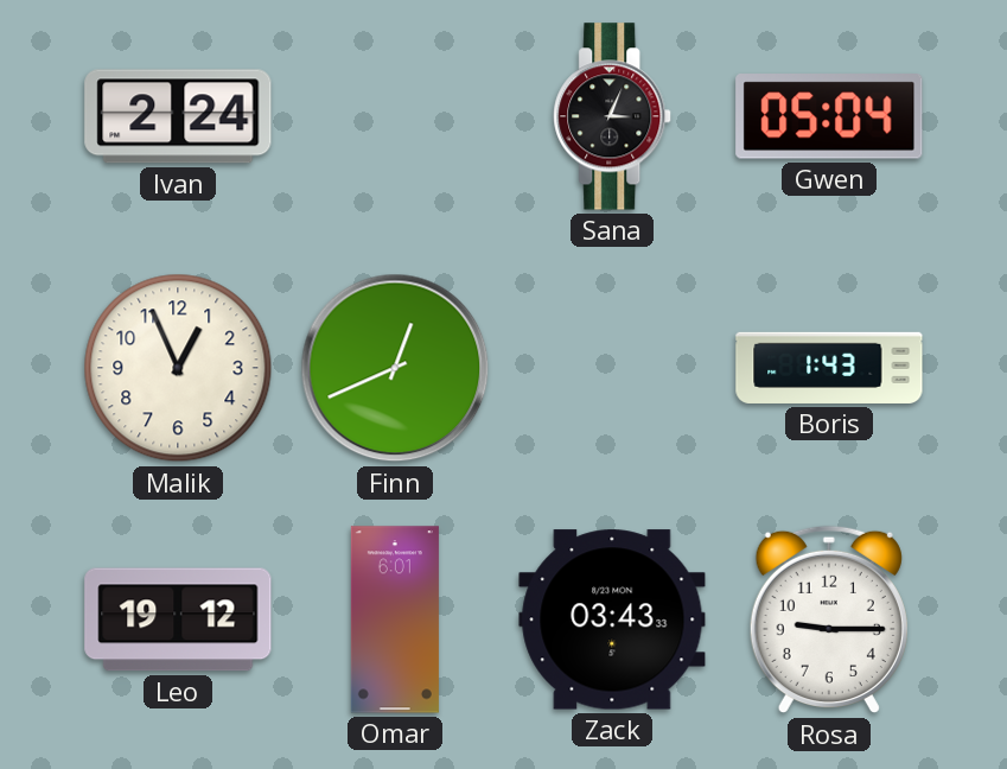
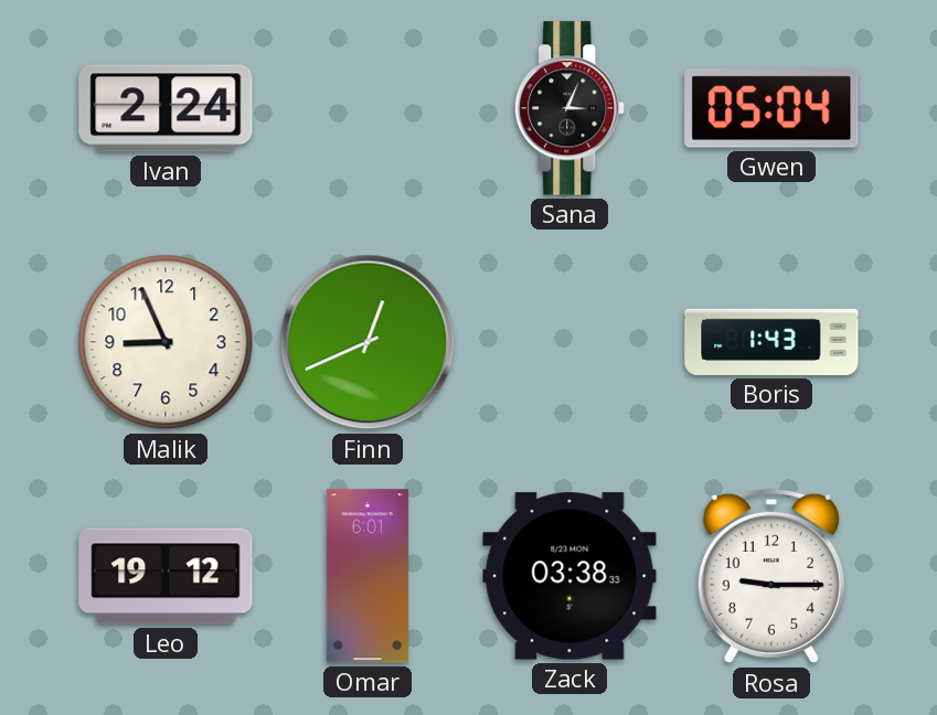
Malik: 12:56 -> 8:56
Zack: 03:43 -> 03:38
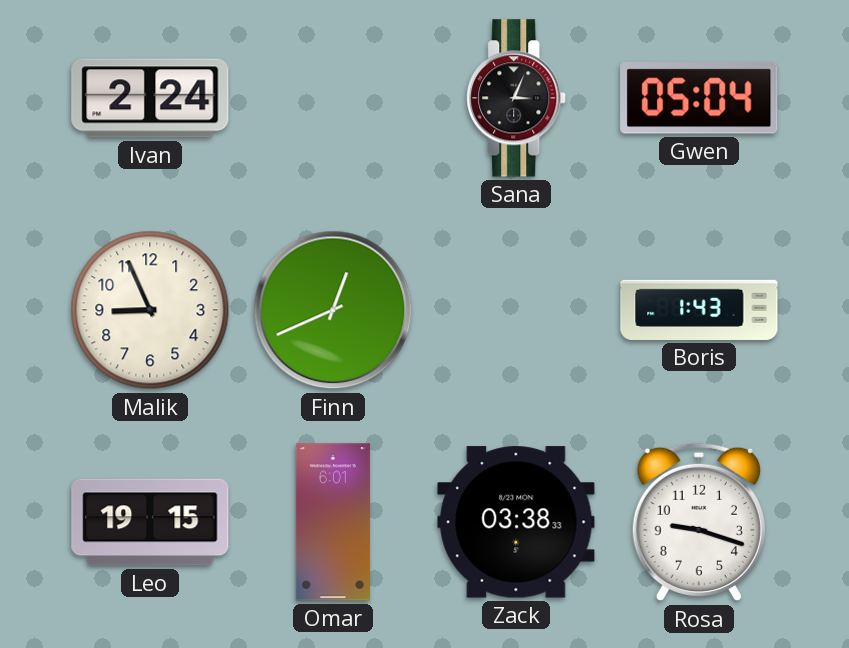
Leo: 19:12 -> 19:15
Rosa: 9:15 -> 9:18
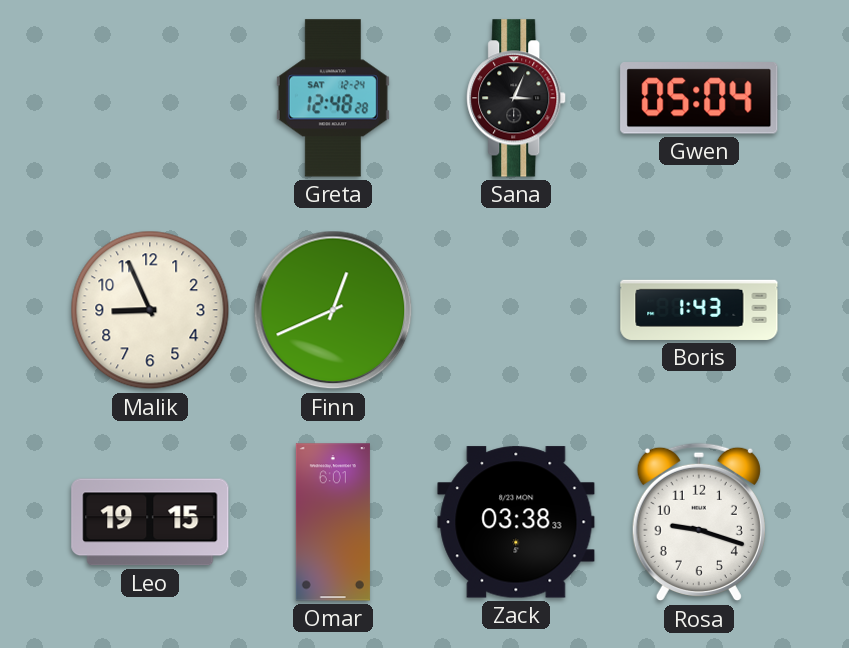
Ivan: 2:24 -> none
Greta: none -> 12:48
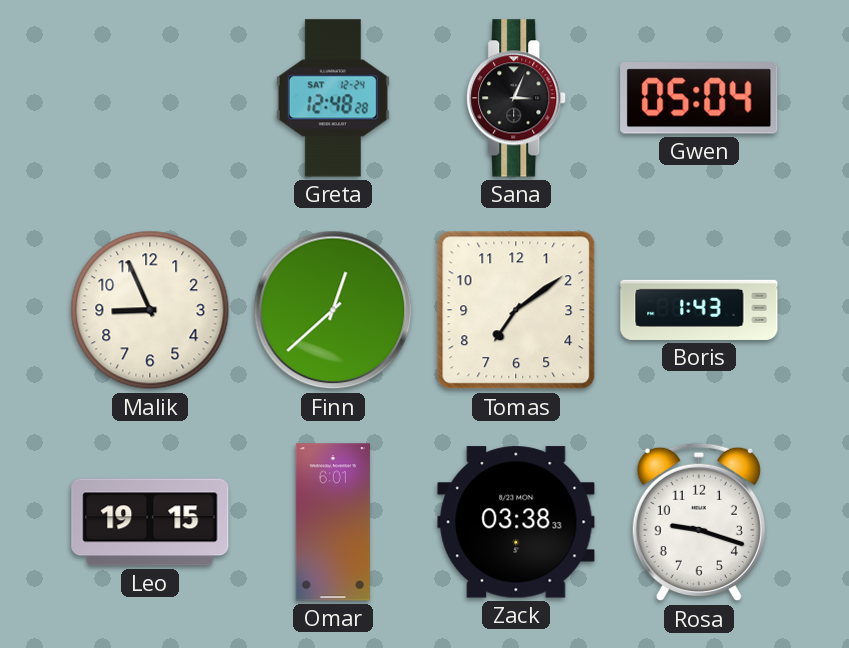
Finn: 12:41 -> 12:38
Tomas: none -> 7:09
